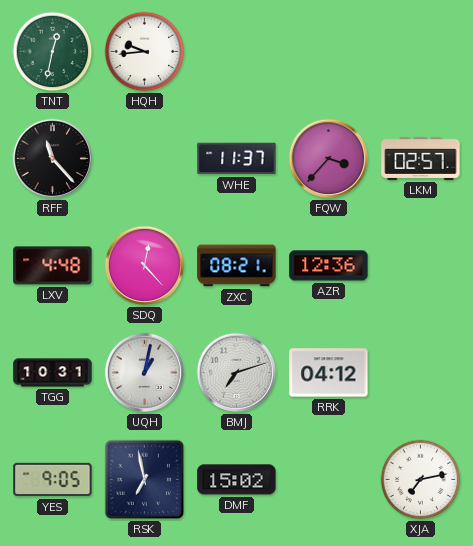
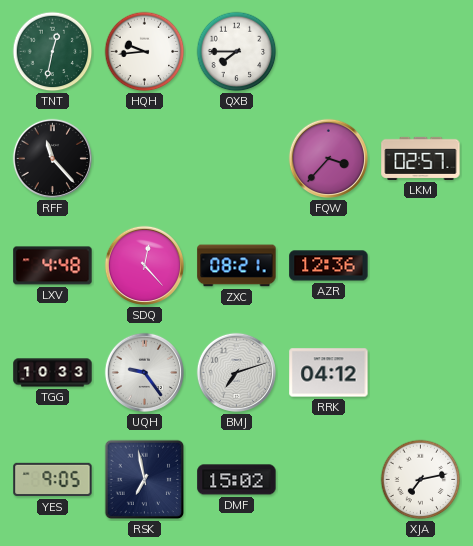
QXB: none -> 7:45
WHE: 11:37 -> none
TGG: 10:31 -> 10:33
UQH: 1:02 -> 9:24
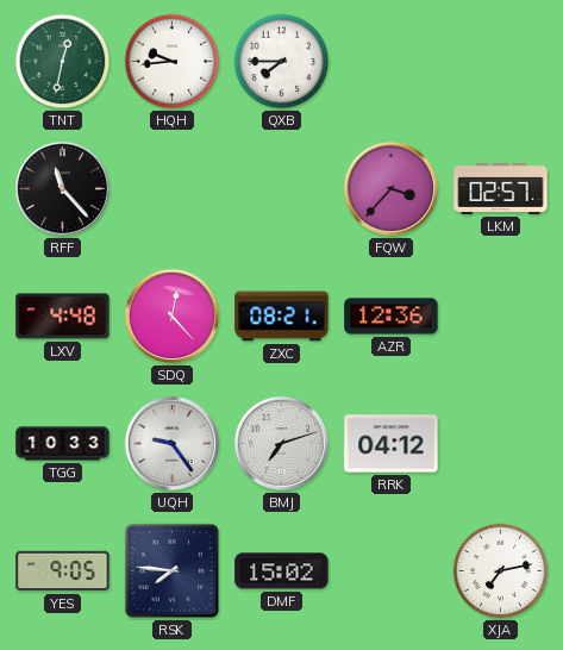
RSK: 6:58 -> 7:46
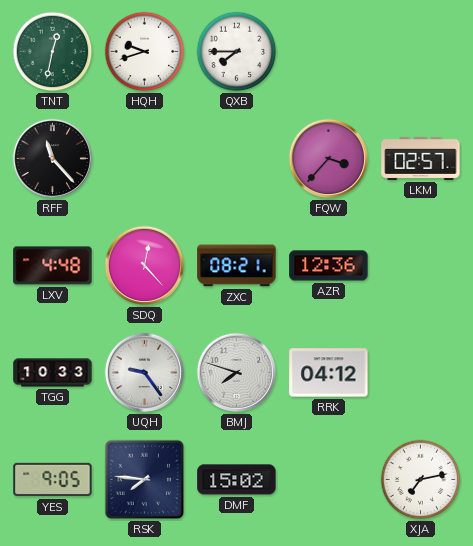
HQH: 9:44 -> 9:42
BMJ: 7:12 -> 7:48
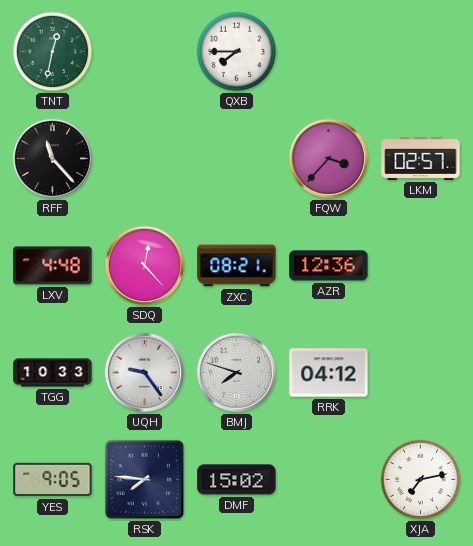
HQH: 9:42 -> none
